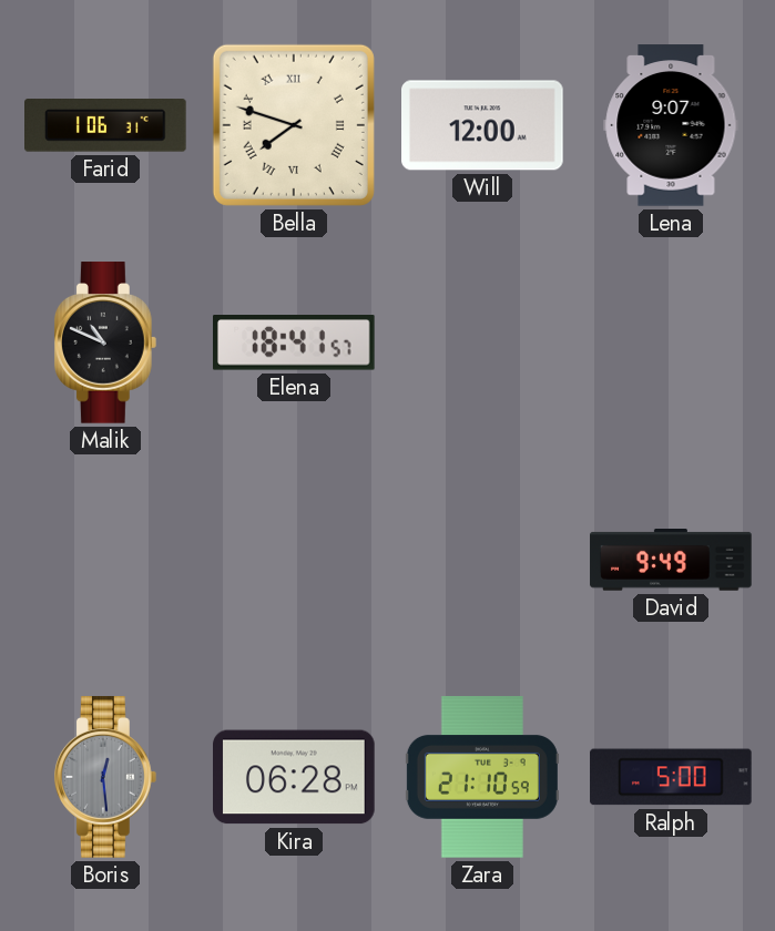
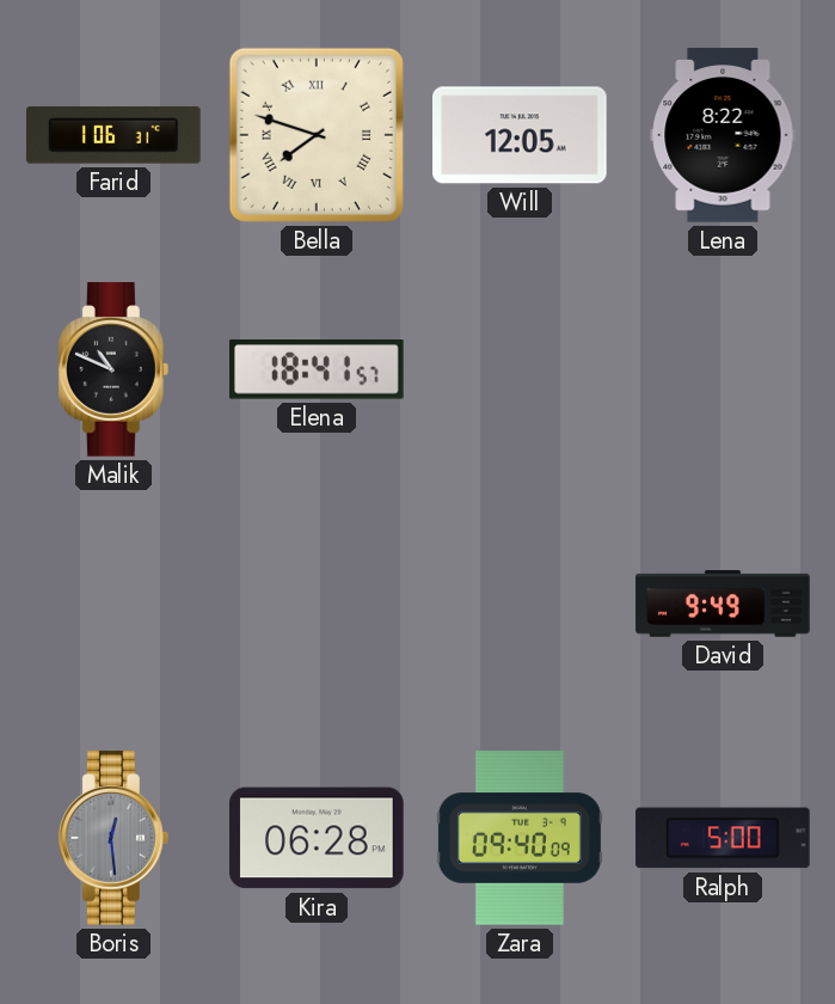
Will: 12:00 -> 12:05
Lena: 9:07 -> 8:22
Zara: 21:10 -> 09:40
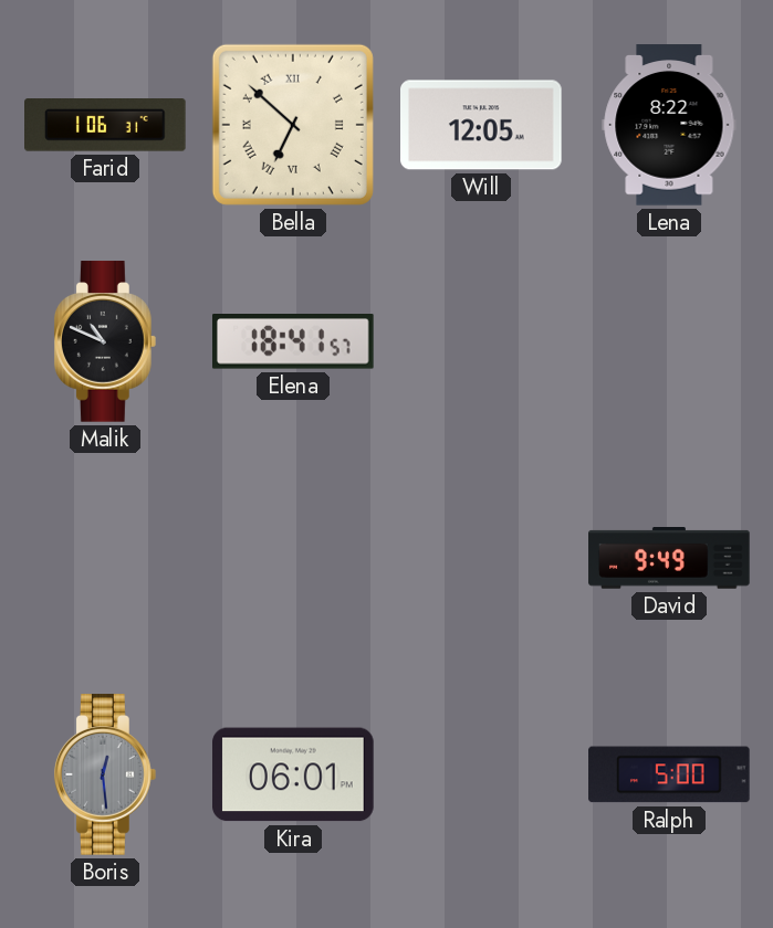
Bella: 7:48 -> 6:52
Kira: 06:28 -> 06:01
Zara: 09:40 -> none
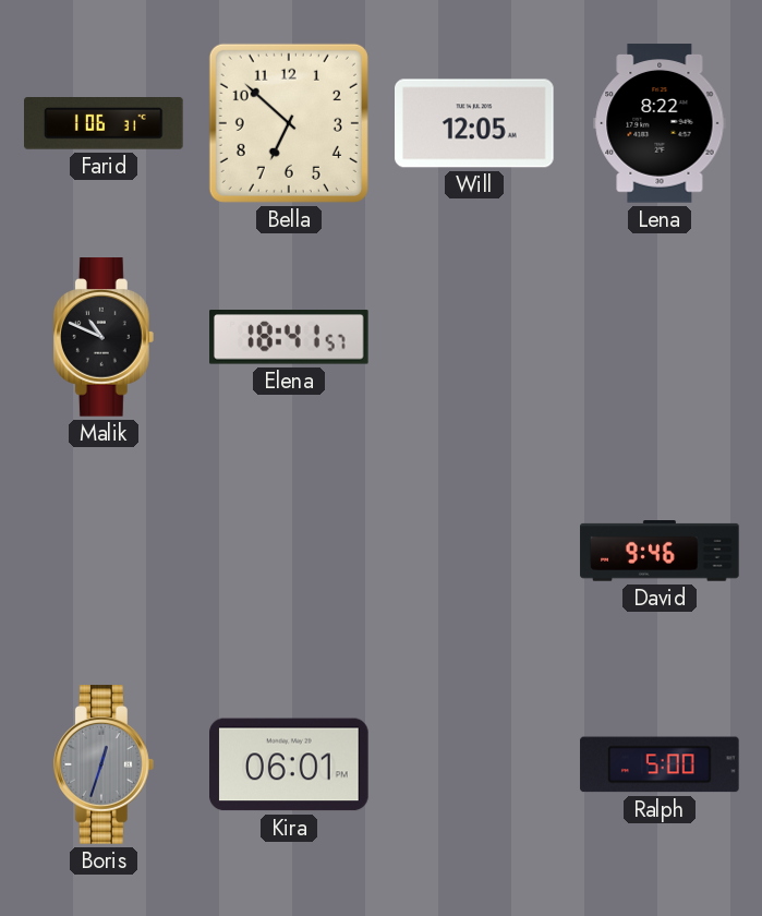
Bella numerals: Roman -> Arabic
David: 9:49 -> 9:46
Boris: 12:29 -> 12:33
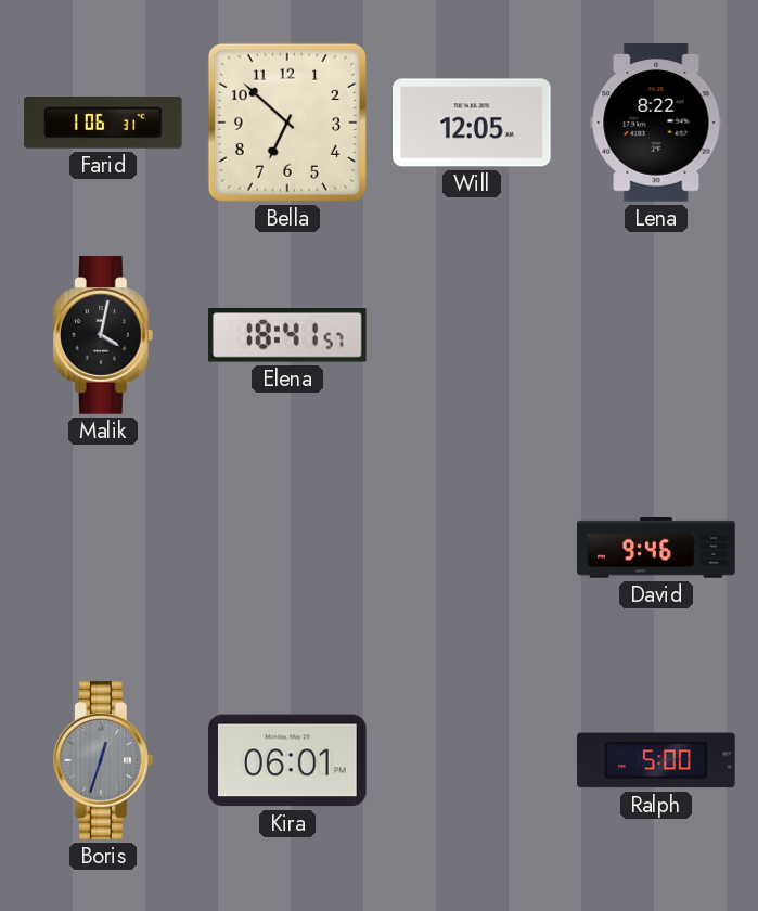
Malik: 10:49 -> 4:02
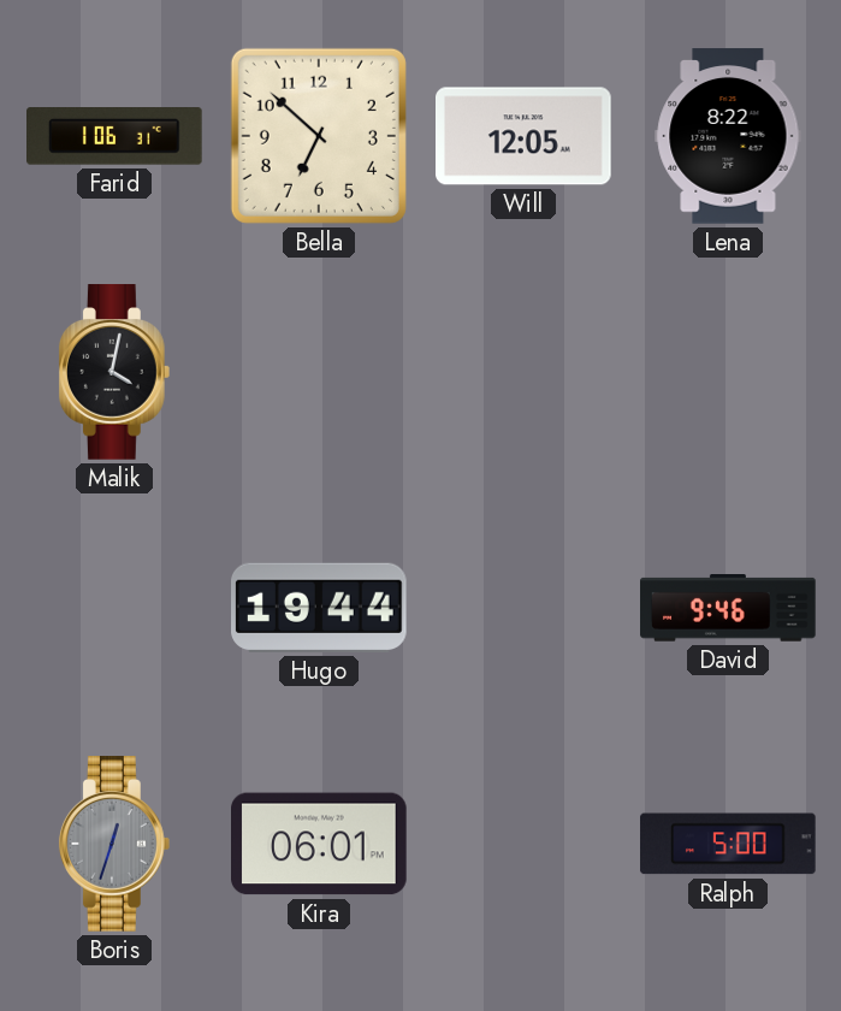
Elena: 18:41 -> none
Hugo: none -> 19:44
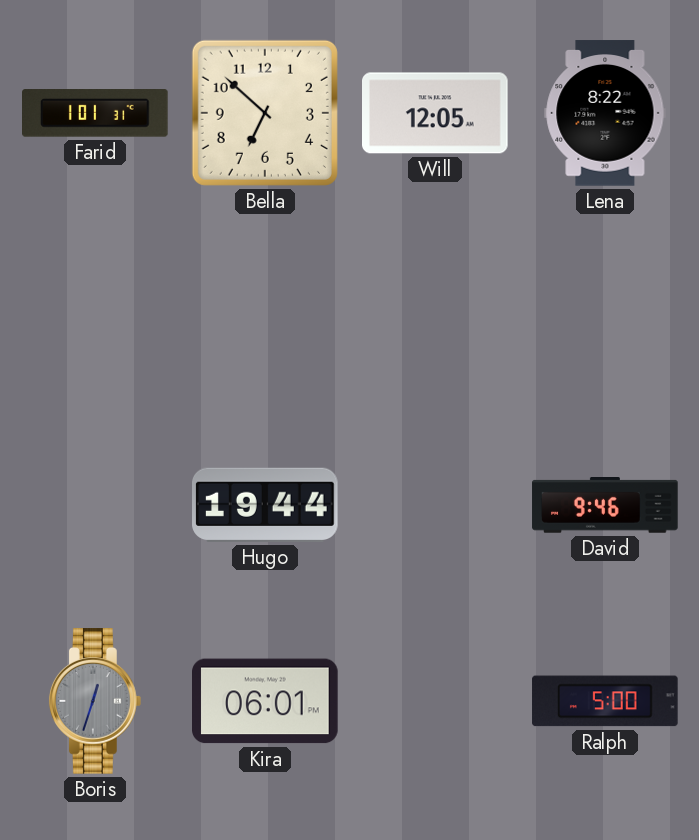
Farid: 1:06 -> 1:01
Malik: 4:02 -> none
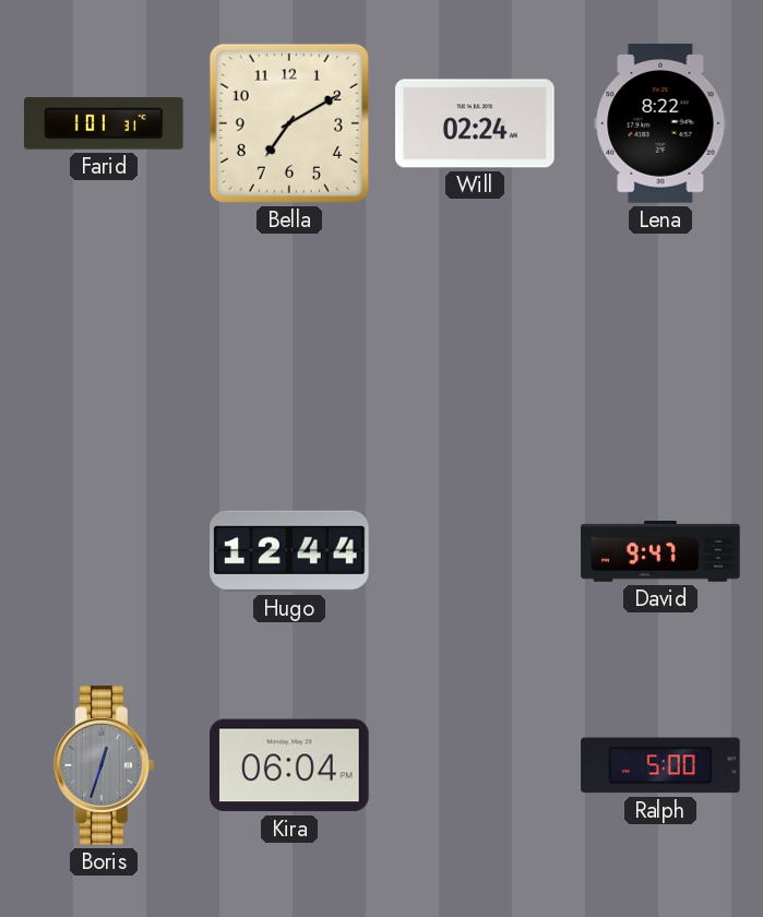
Bella: 6:52 -> 7:10
Will: 12:05 -> 02:24
Hugo: 19:44 -> 12:44
David: 9:46 -> 9:47
Kira: 06:01 -> 06:04
